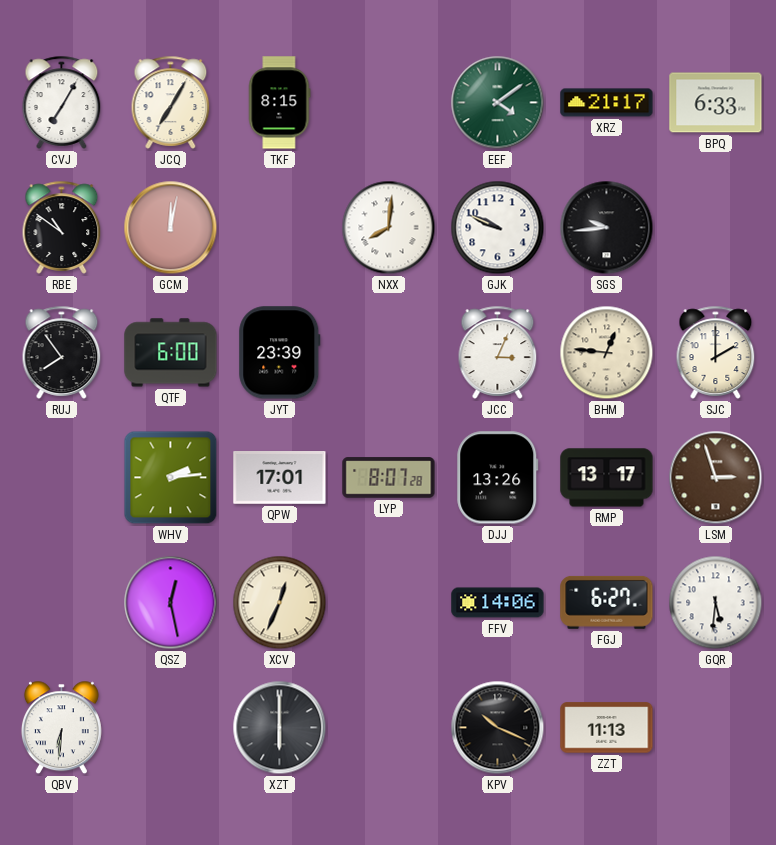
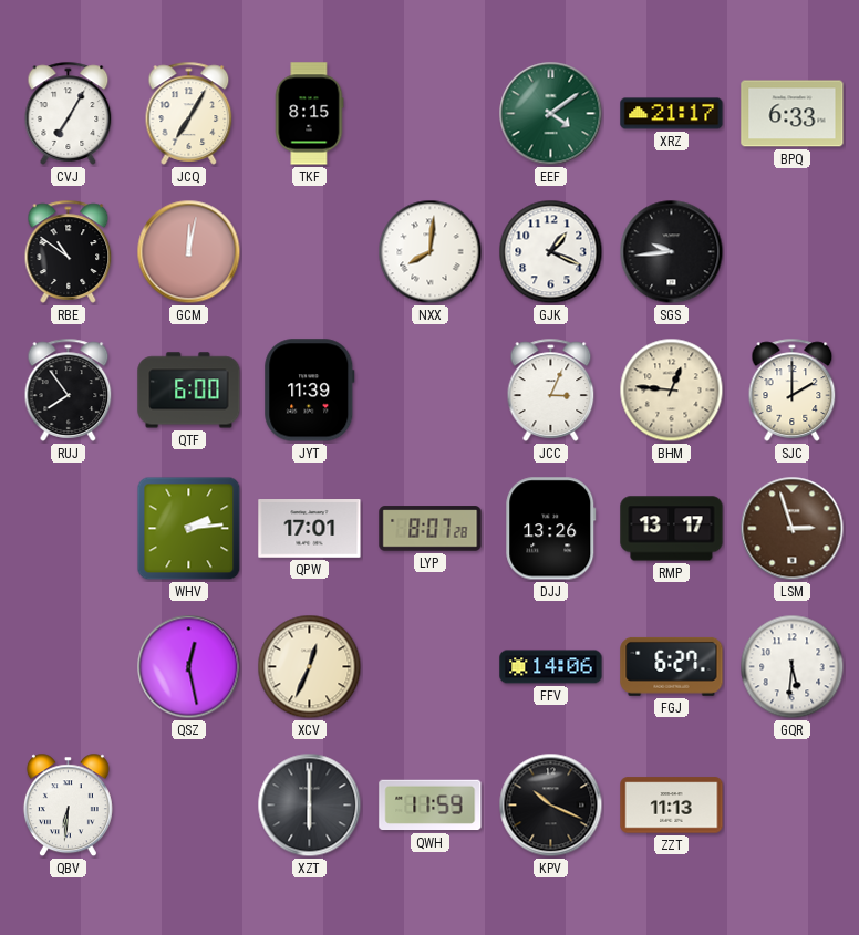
GJK: 9:49 -> 1:19
JYT: 23:39 -> 11:39
QWH: none -> 11:59
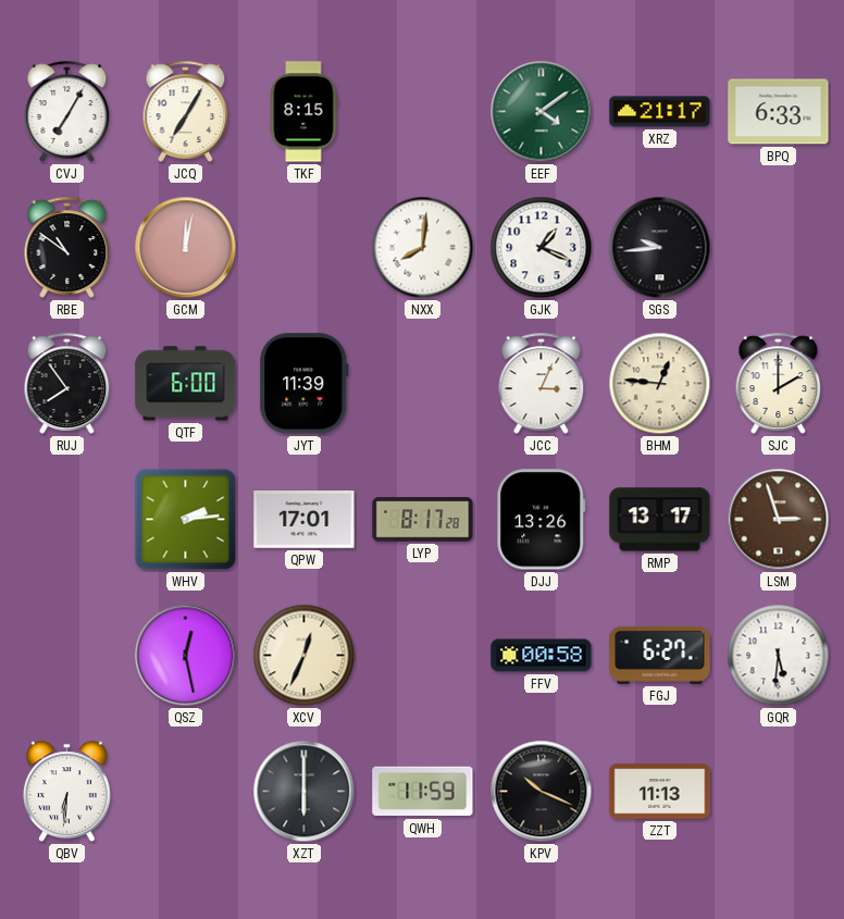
LYP: 8:07 -> 8:17
FFV: 14:06 -> 00:58
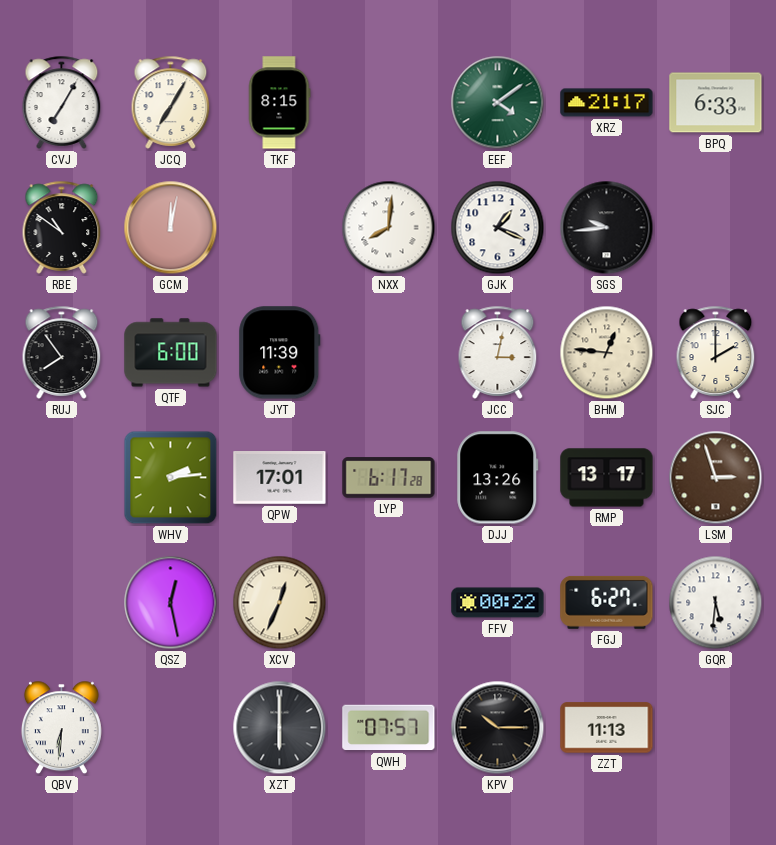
JCC: 3:04 -> 3:02
LYP: 8:17 -> 6:17
FFV: 00:58 -> 00:22
QWH: 11:59 -> 07:57
KPV: 10:19 -> 10:15
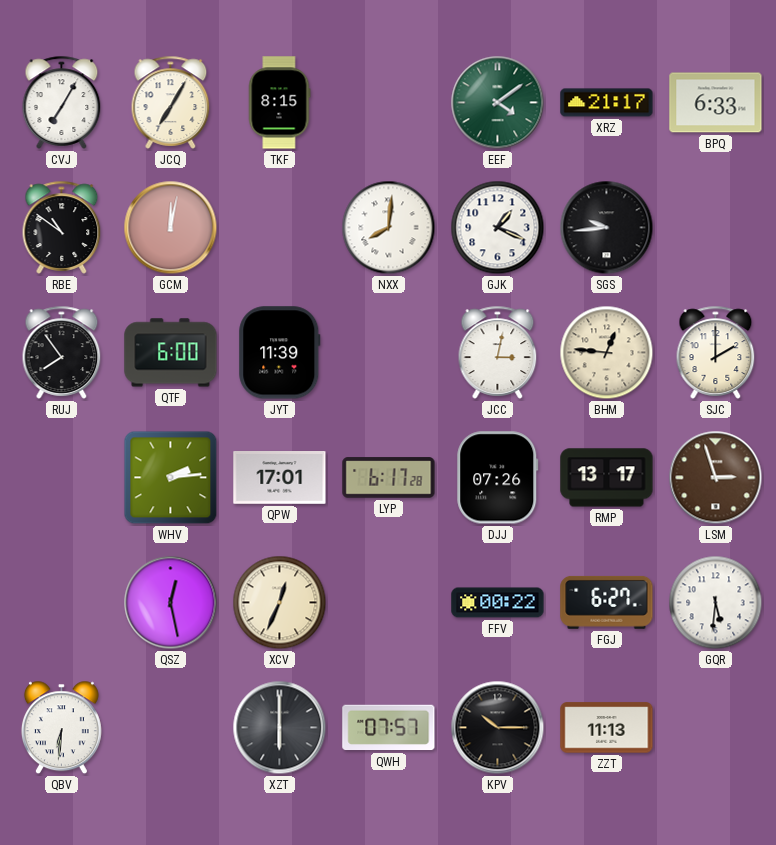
DJJ: 13:26 -> 07:26
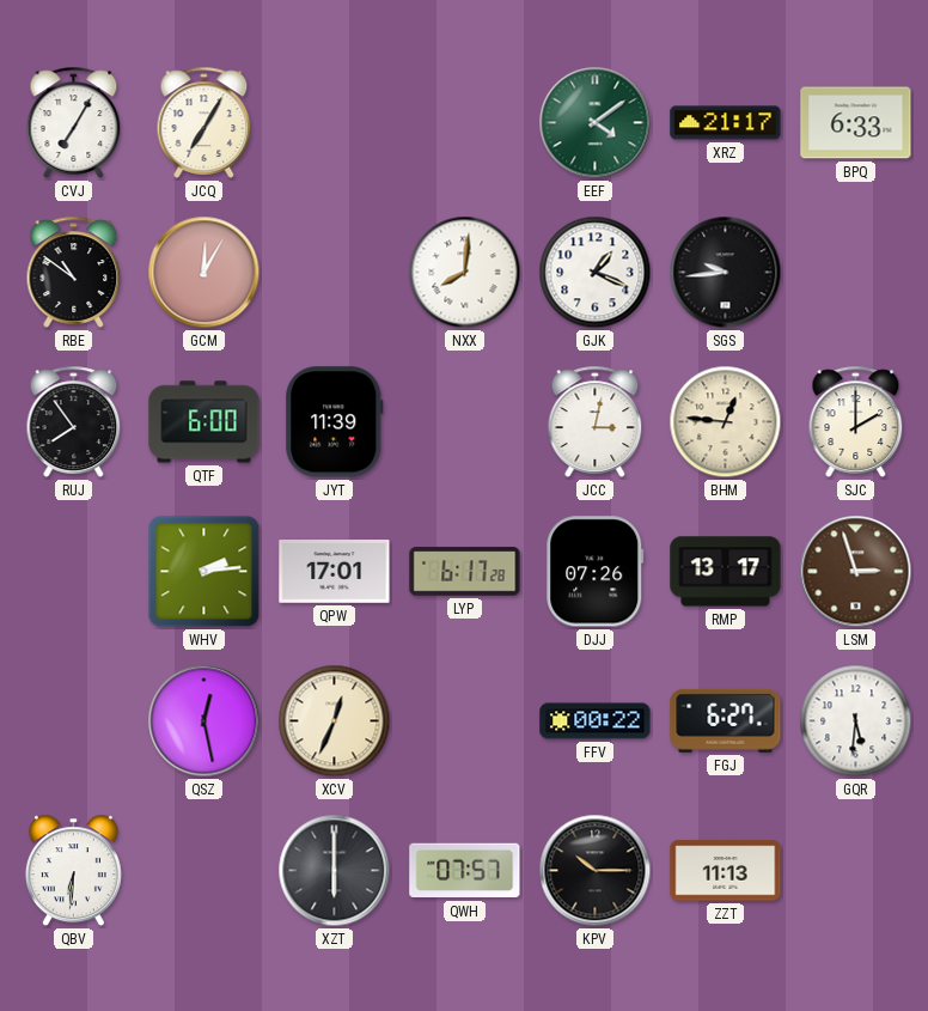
TKF: 8:15 -> none
GCM: 12:02 -> 12:05
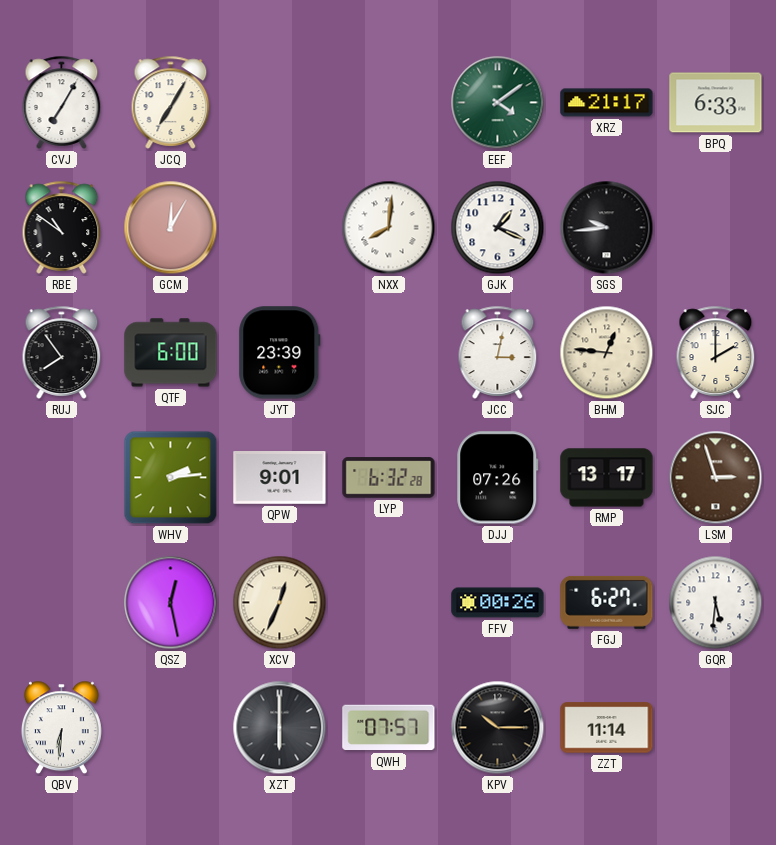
JYT: 11:39 -> 23:39
QPW: 17:01 -> 9:01
LYP: 6:17 -> 6:32
FFV: 00:22 -> 00:26
ZZT: 11:13 -> 11:14
